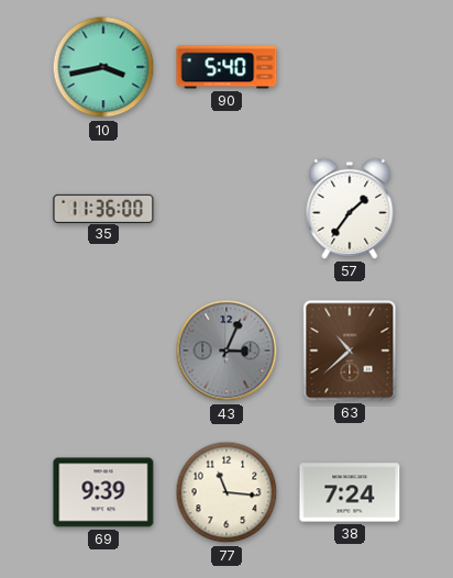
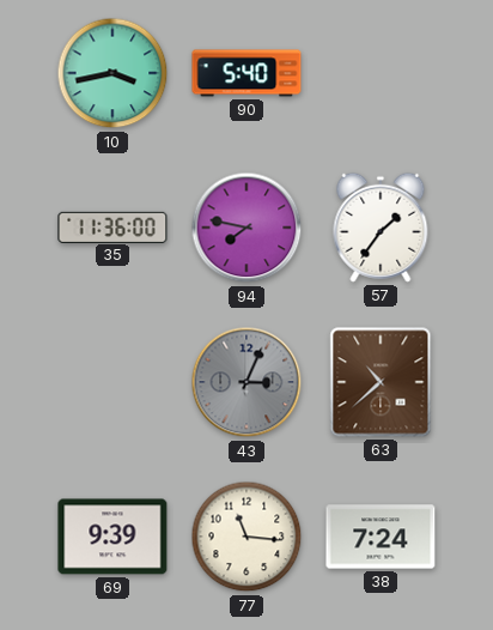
94: none -> 7:47
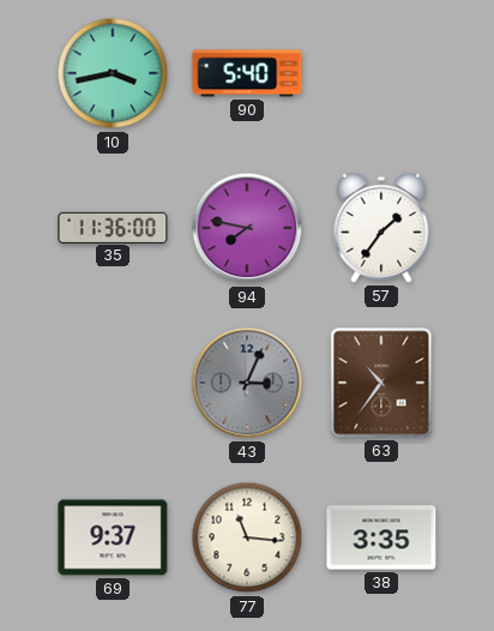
63: 10:38 -> 10:36
69: 9:39 -> 9:37
38: 7:24 -> 3:35
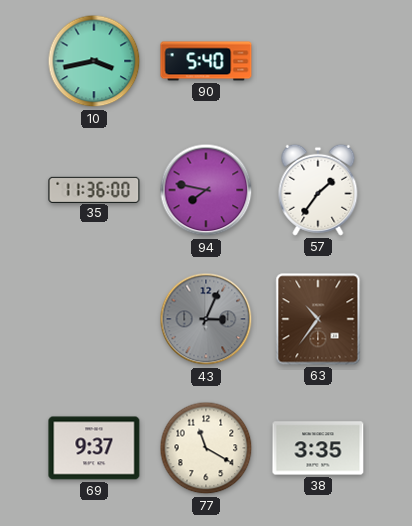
77: 11:16 -> 11:20
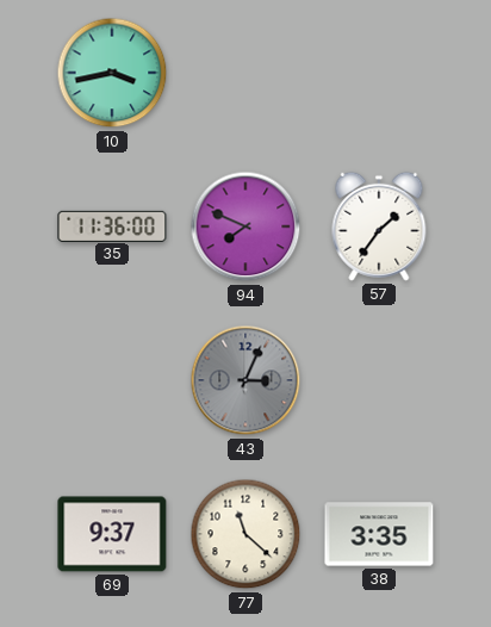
90: 5:40 -> none
94: 7:47 -> 7:49
63: 10:36 -> none
77: 11:20 -> 11:22
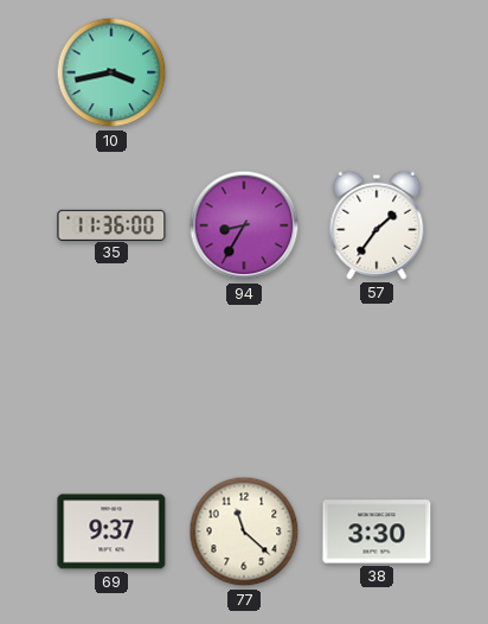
94: 7:49 -> 8:35
43: 3:04 -> none
38: 3:35 -> 3:30
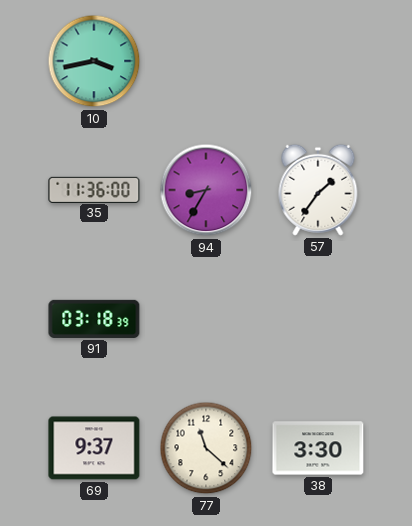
91: none -> 03:18
